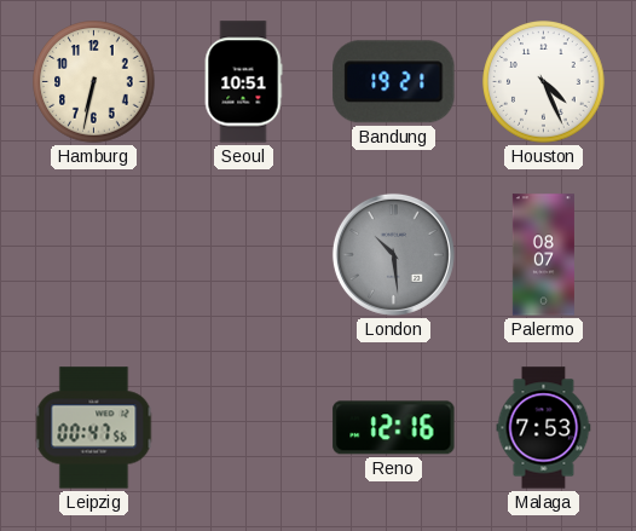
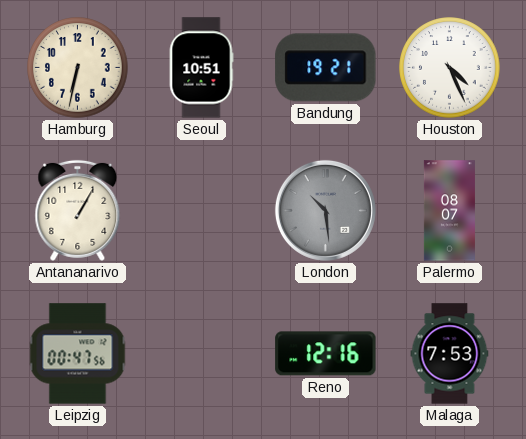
Antananarivo: none -> 1:05
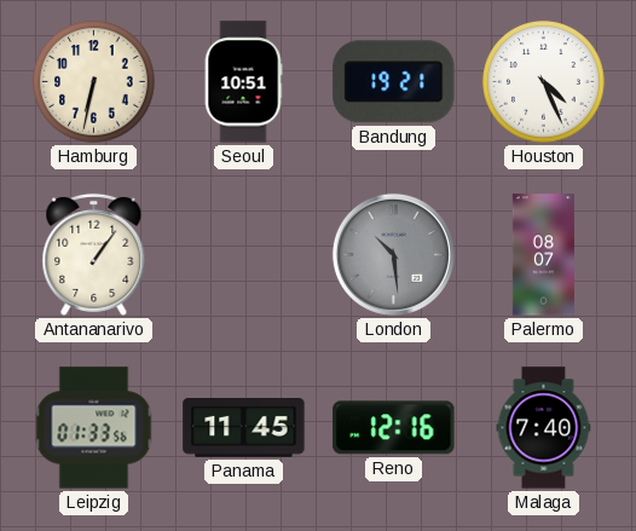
Antananarivo: 1:05 -> 1:06
Leipzig: 00:47 -> 01:33
Panama: none -> 11:45
Malaga: 7:53 -> 7:40
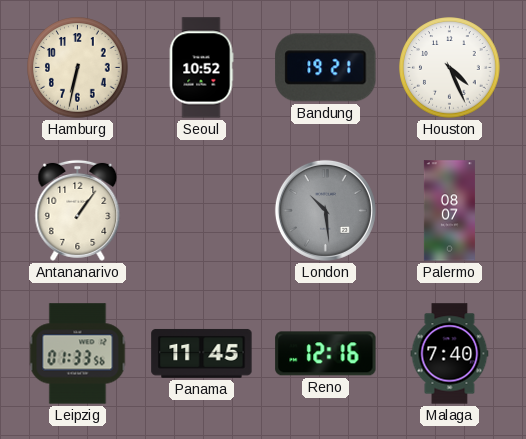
Seoul: 10:51 -> 10:52
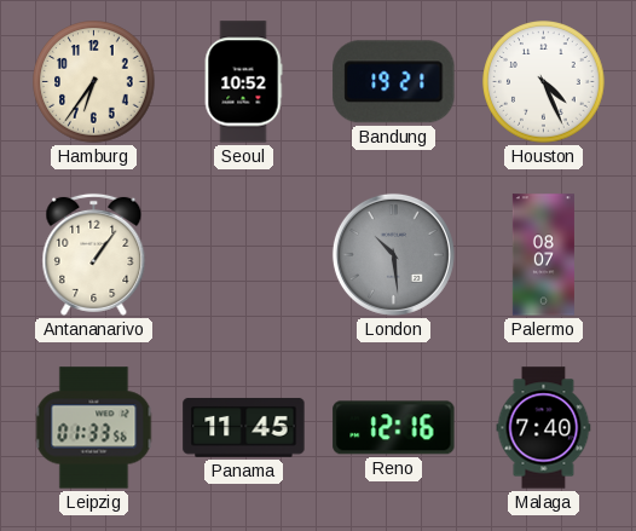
Hamburg: 6:32 -> 6:36
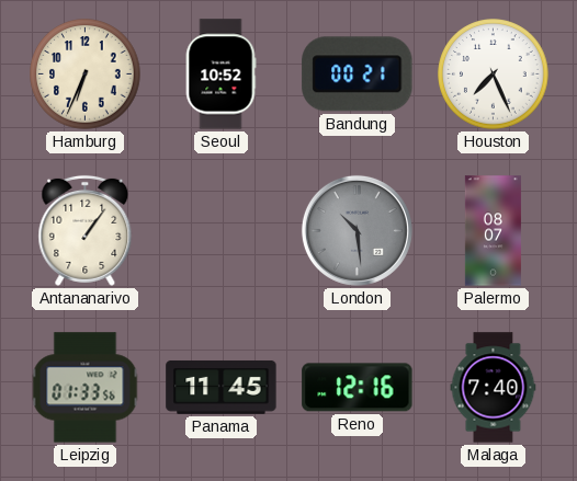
Hamburg: 6:36 -> 6:34
Bandung: 19:21 -> 00:21
Houston: 4:26 -> 7:26
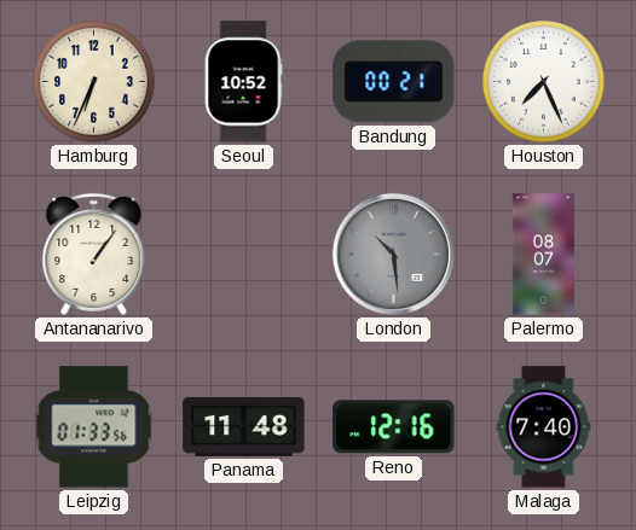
Panama: 11:45 -> 11:48
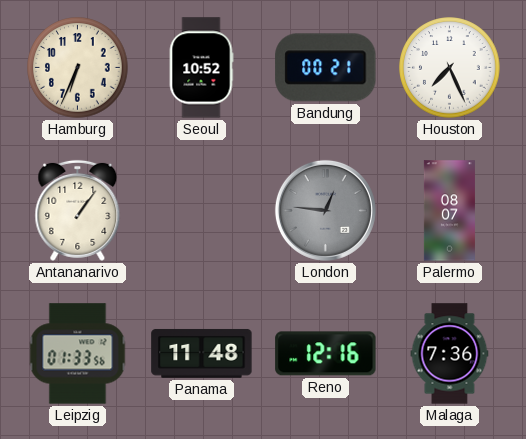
London: 10:29 -> 12:46
Malaga: 7:40 -> 7:36
